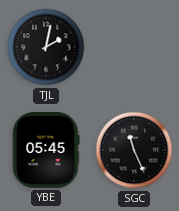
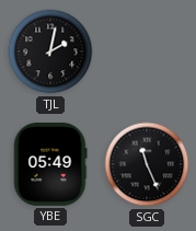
YBE: 05:45 -> 05:49
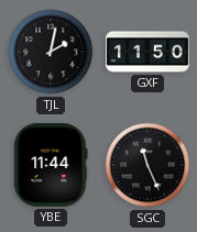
GXF: none -> 11:50
YBE: 05:49 -> 11:44
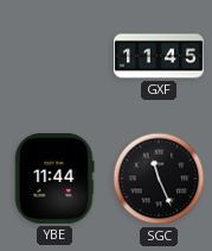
TJL: 2:02 -> none
GXF: 11:50 -> 11:45
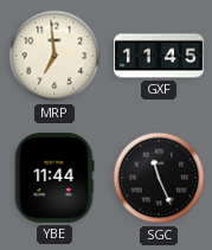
MRP: none -> 6:59
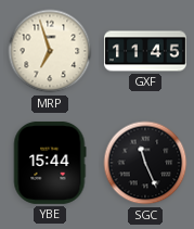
MRP: 6:59 -> 6:57
YBE: 11:44 -> 15:44
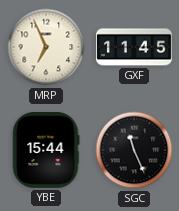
MRP: 6:57 -> 6:56
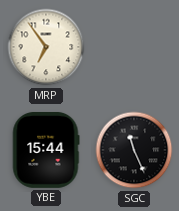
MRP: 6:56 -> 6:54
GXF: 11:45 -> none
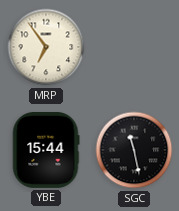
SGC: 11:26 -> 11:28
